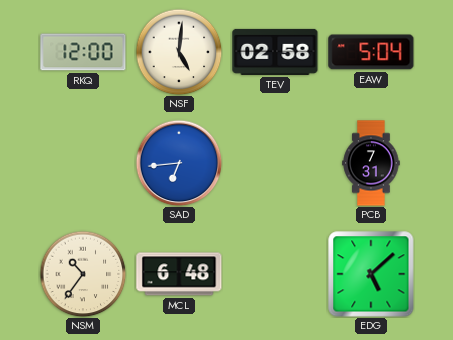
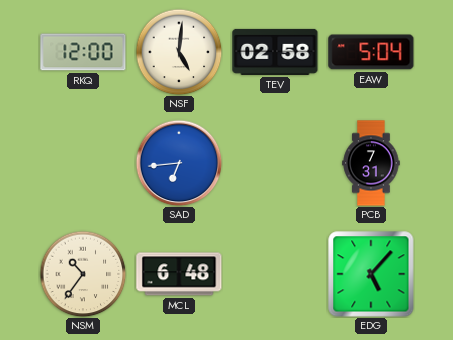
EDG: 5:08 -> 5:07
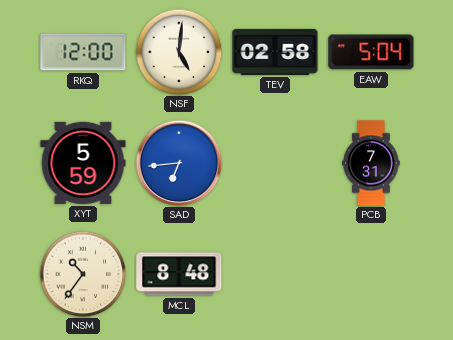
XYT: none -> 5:59
MCL: 6:48 -> 8:48
EDG: 5:07 -> none
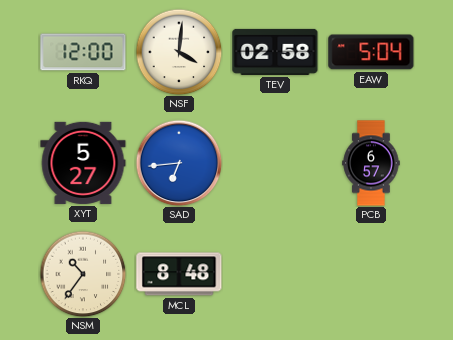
NSF: 5:01 -> 4:01
XYT: 5:59 -> 5:27
PCB: 7:31 -> 6:57
